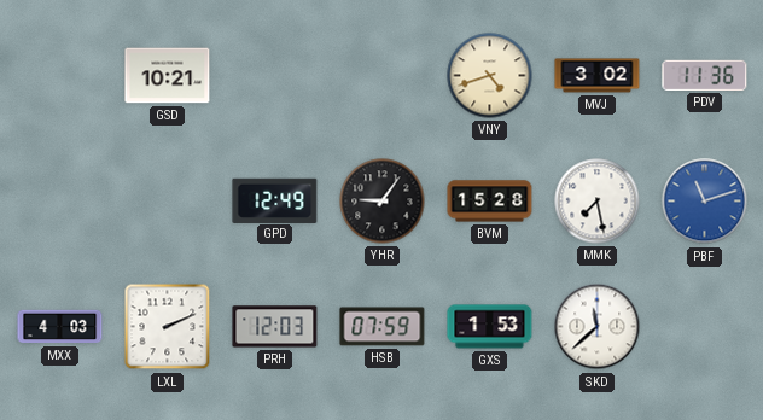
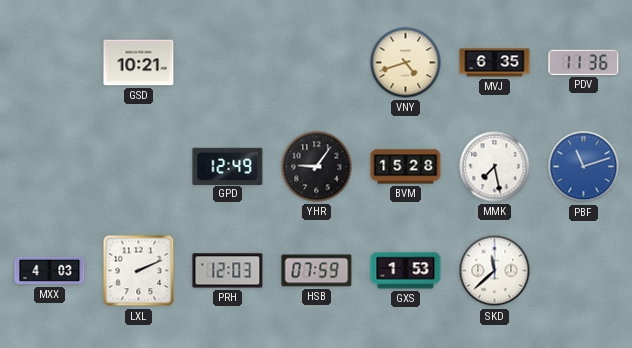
MVJ: 3:02 -> 6:35
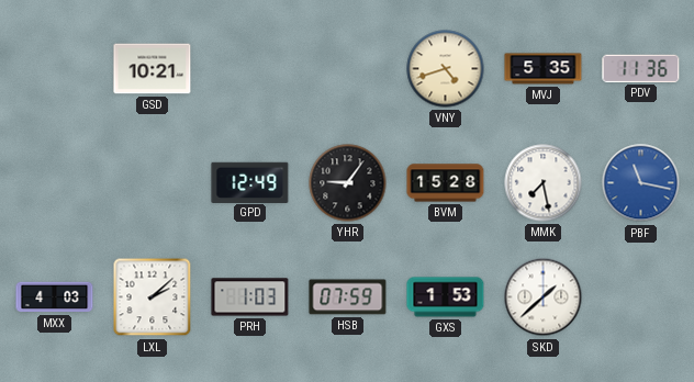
MVJ: 6:35 -> 5:35
PBF: 11:12 -> 11:17
LXL: 2:11 -> 2:08
PRH: 12:03 -> 1:03
SKD: 11:38 -> 1:38
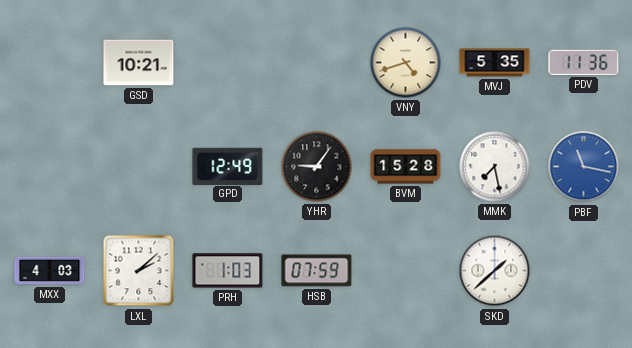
GXS: 1:53 -> none
